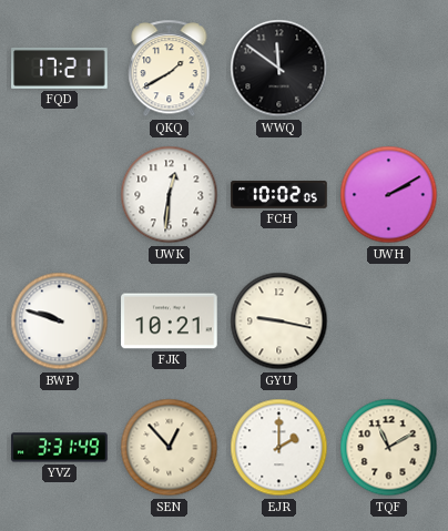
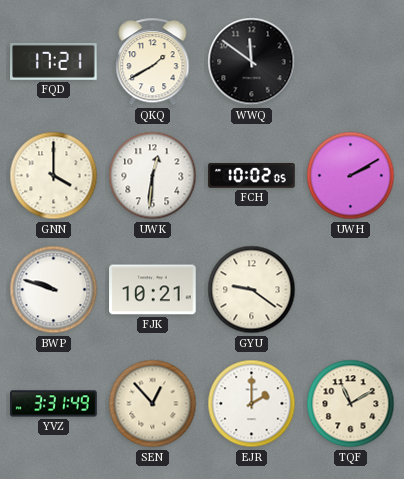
GNN: none -> 4:00
GYU: 9:17 -> 9:21
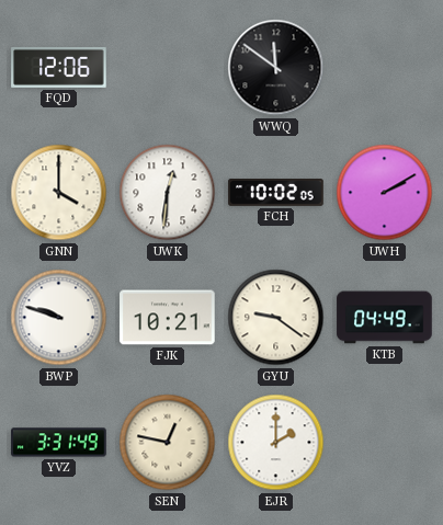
FQD: 17:21 -> 12:06
QKQ: 1:40 -> none
KTB: none -> 04:49
SEN: 12:53 -> 12:47
TQF: 11:10 -> none
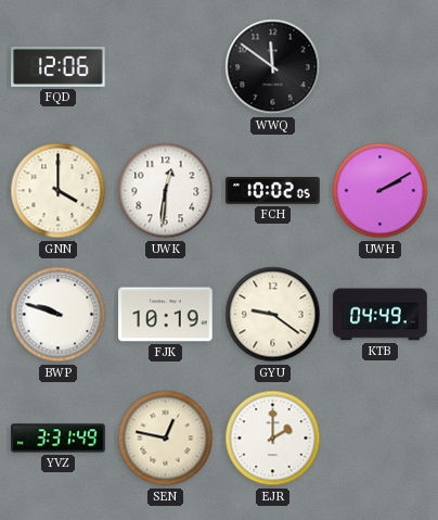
FJK: 10:21 -> 10:19
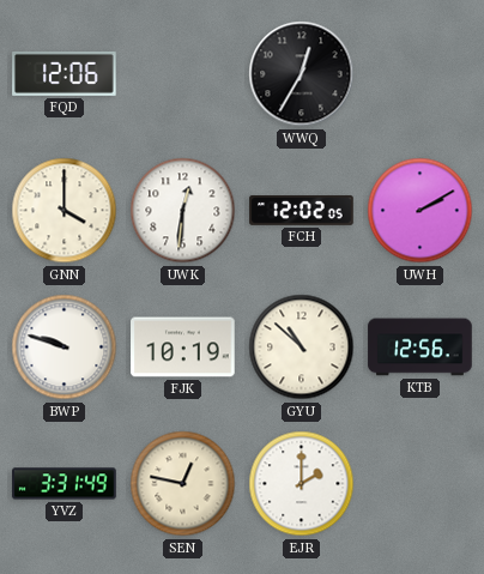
WWQ: 11:51 -> 12:35
FCH: 10:02 -> 12:02
GYU: 9:21 -> 10:52
KTB: 04:49 -> 12:56
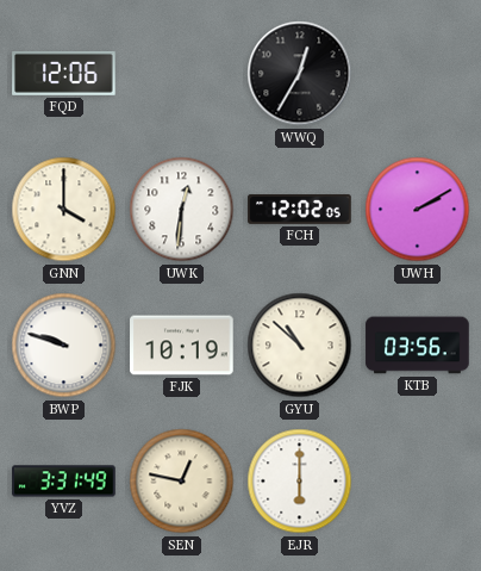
KTB: 12:56 -> 03:56
EJR: 2:00 -> 6:00
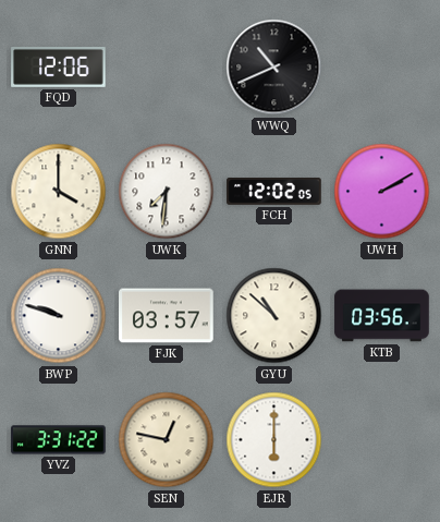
WWQ: 12:35 -> 10:41
UWK: 12:31 -> 7:31
FJK: 10:19 -> 03:57
YVZ: 3:31:49 -> 3:31:22
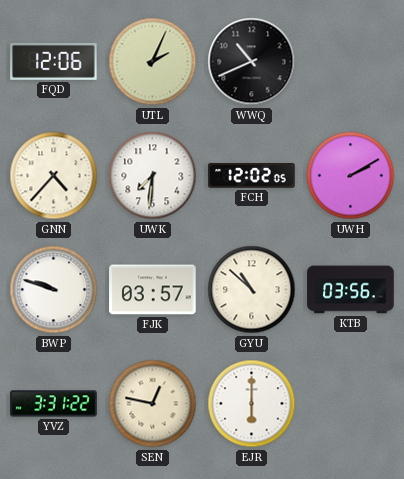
UTL: none -> 2:04
GNN: 4:00 -> 4:37
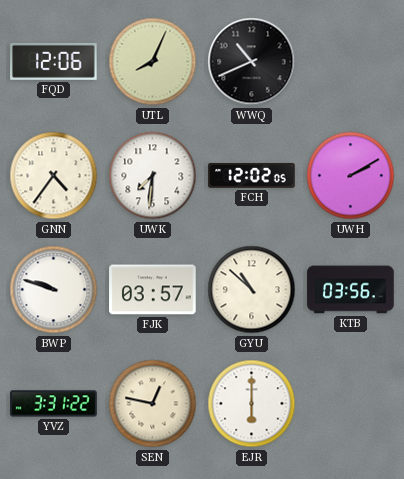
UTL: 2:04 -> 8:04
GNN: 4:37 -> 4:36
